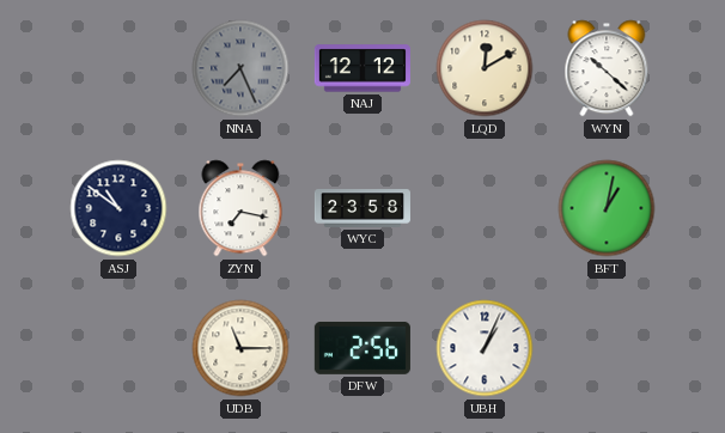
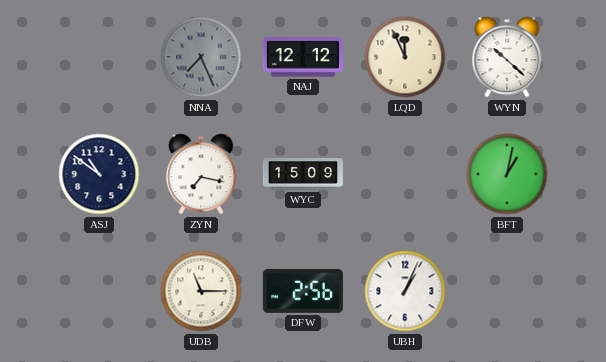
LQD: 12:10 -> 11:56
WYC: 23:58 -> 15:09
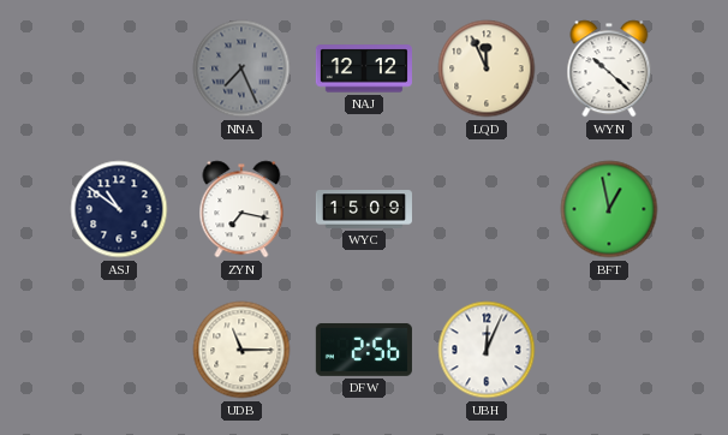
BFT: 1:02 -> 12:58
UBH: 1:04 -> 12:04
